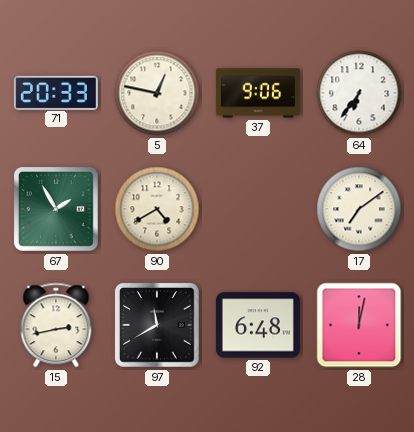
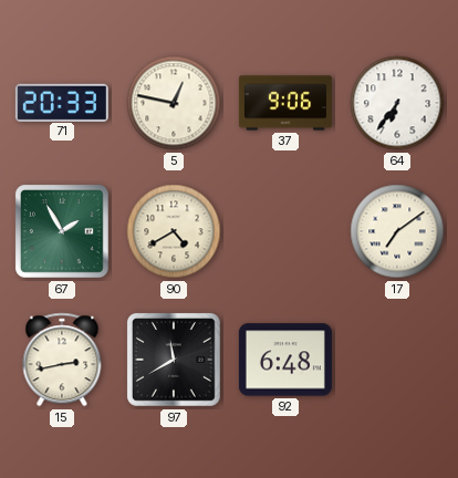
28: 12:02 -> none
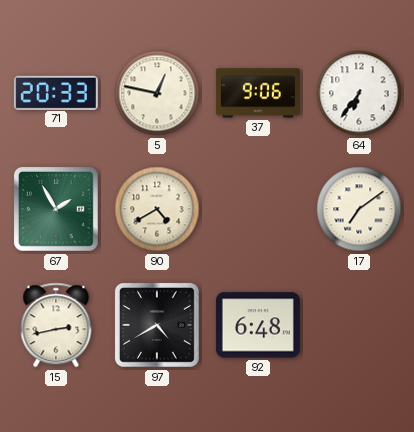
97: 11:40 -> 4:40
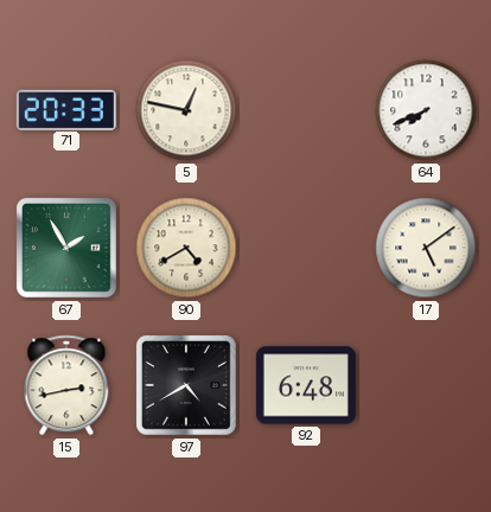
37: 9:06 -> none
64: 6:36 -> 7:41
17: 7:09 -> 5:09
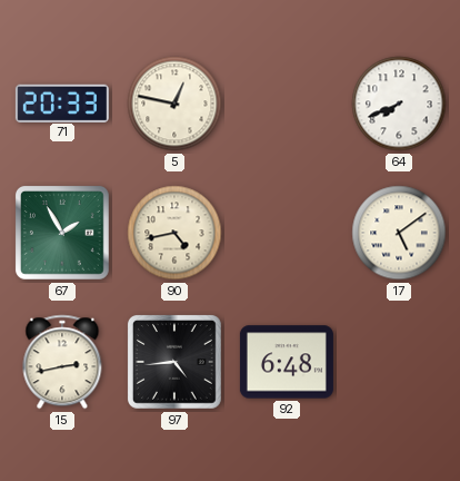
90: 4:40 -> 4:43
97: 4:40 -> 4:44
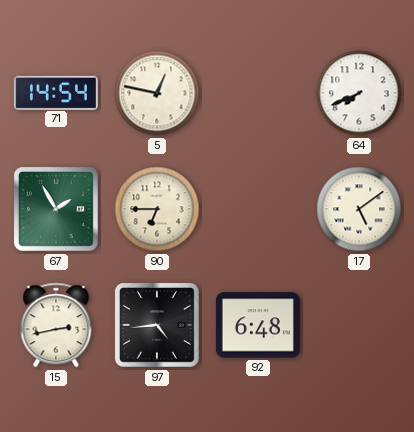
71: 20:33 -> 14:54
90: 4:43 -> 6:45
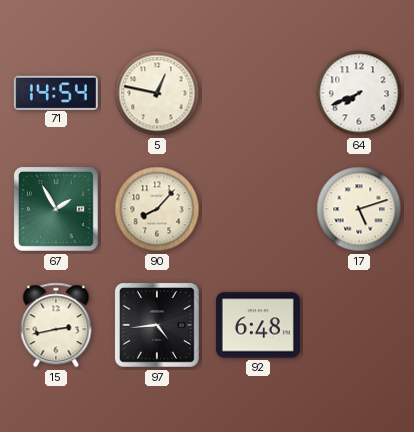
90: 6:45 -> 8:07
17: 5:09 -> 5:12
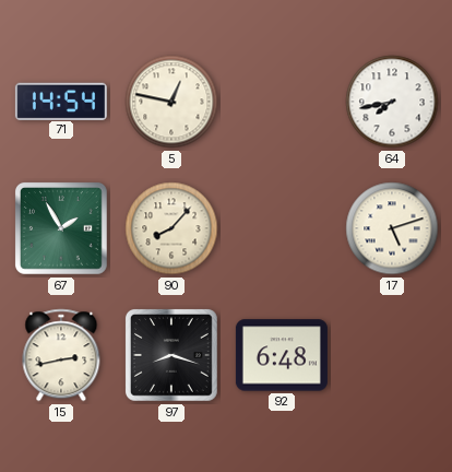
64: 7:41 -> 7:43
97: 4:44 -> 8:18
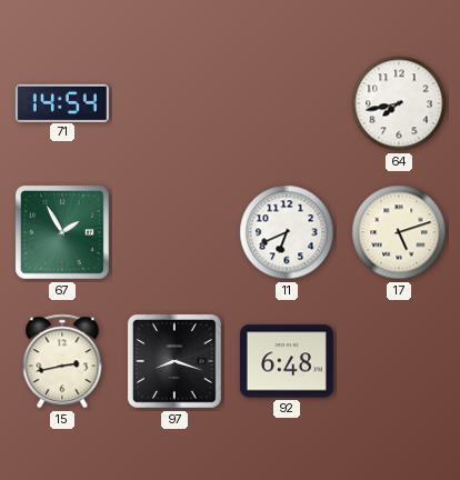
5: 12:47 -> none
90: 8:07 -> none
11: none -> 6:41
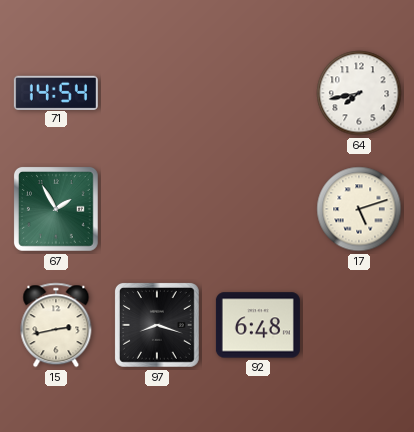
11: 6:41 -> none
